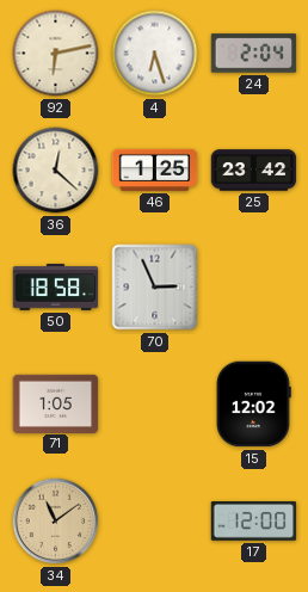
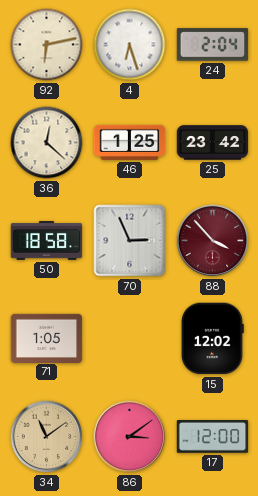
88: none -> 3:53
86: none -> 3:09
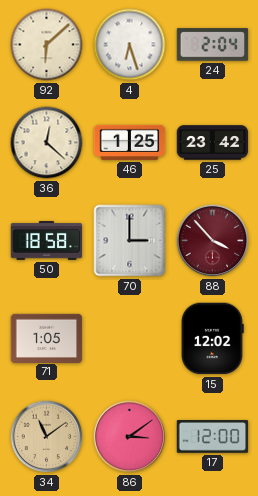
92: 6:13 -> 6:08
70: 2:56 -> 3:00
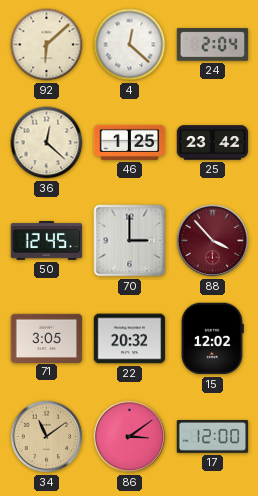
4: 6:27 -> 12:22
50: 18:58 -> 12:45
71: 1:05 -> 3:05
22: none -> 20:32
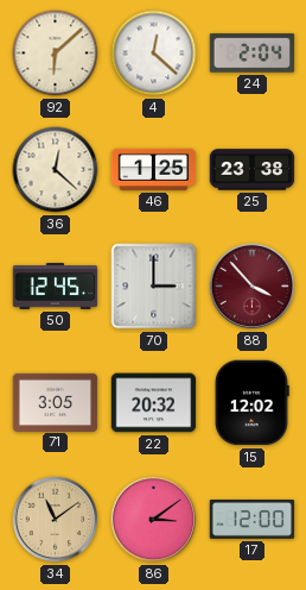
25: 23:42 -> 23:38
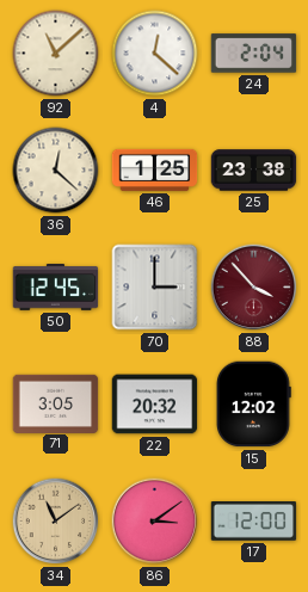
92: 6:08 -> 11:08
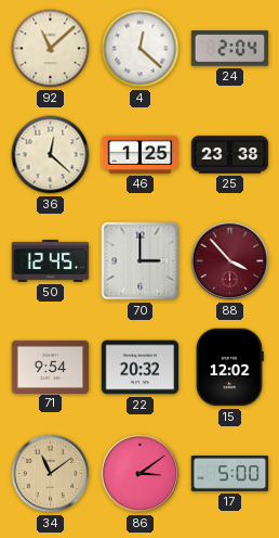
71: 3:05 -> 9:54
17: 12:00 -> 5:00
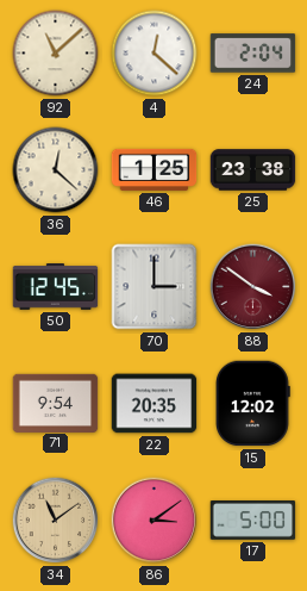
88: 3:53 -> 3:51
22: 20:32 -> 20:35
